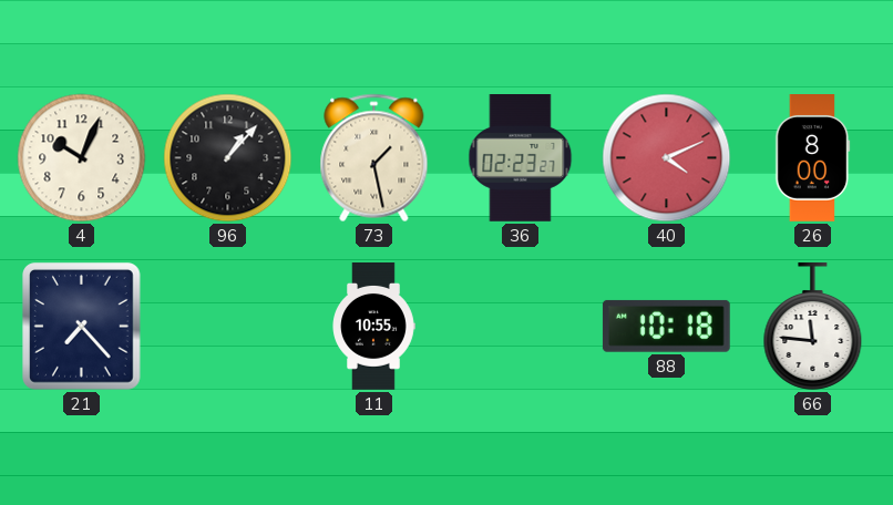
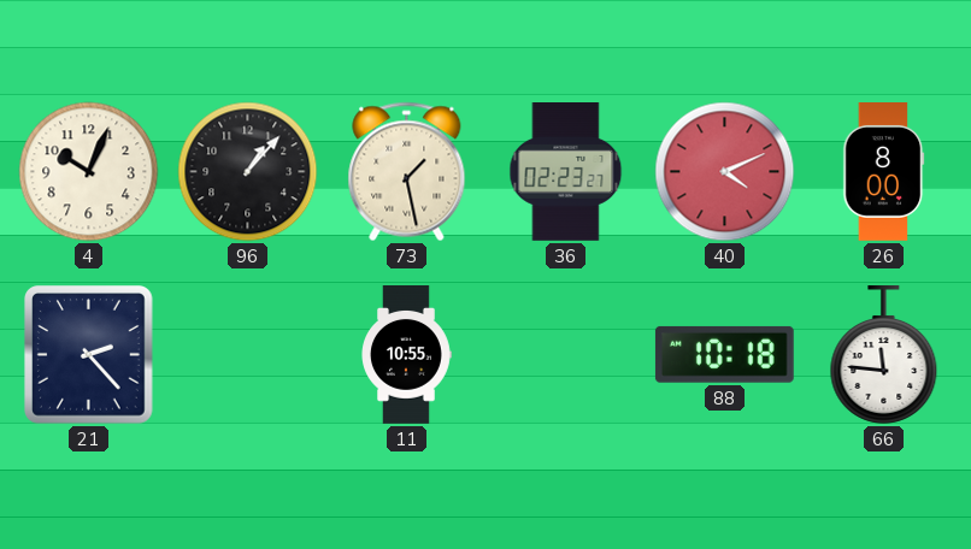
21: 7:23 -> 2:23
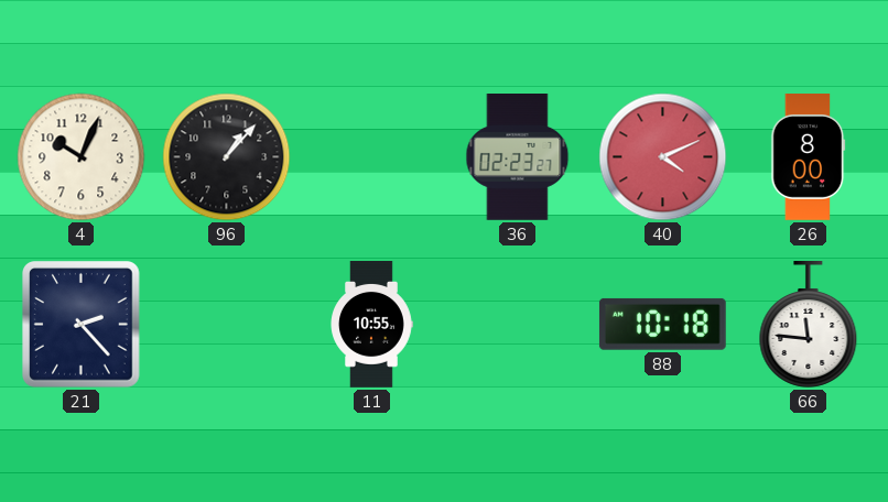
73: 1:28 -> none
